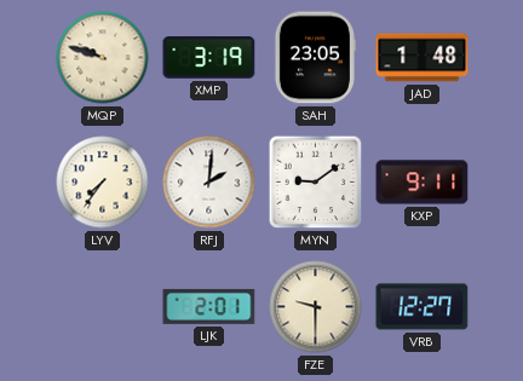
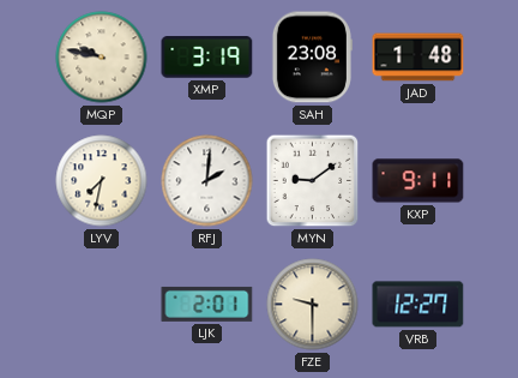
MQP: 9:48 -> 9:47
SAH: 23:05 -> 23:08
LYV: 7:36 -> 7:32
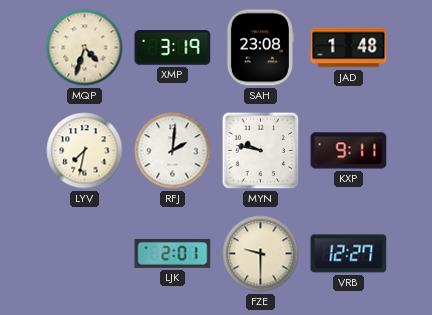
MQP: 9:47 -> 4:33
MYN: 9:09 -> 9:47
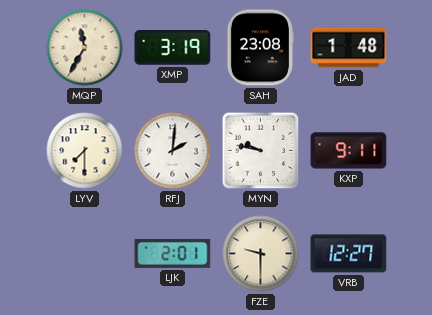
MQP: 4:33 -> 11:35
LYV: 7:32 -> 7:30
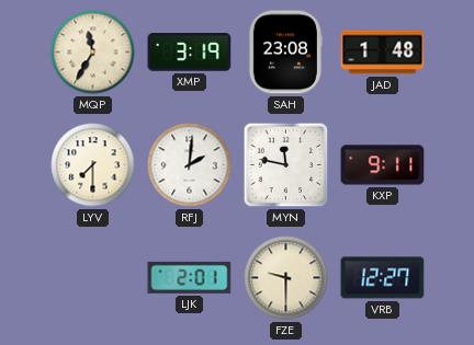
MYN: 9:47 -> 11:47
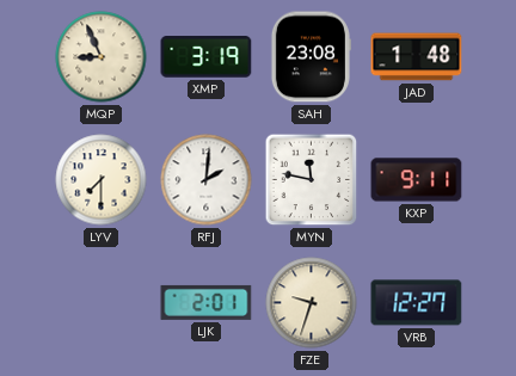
MQP: 11:35 -> 8:56
FZE: 9:30 -> 9:33
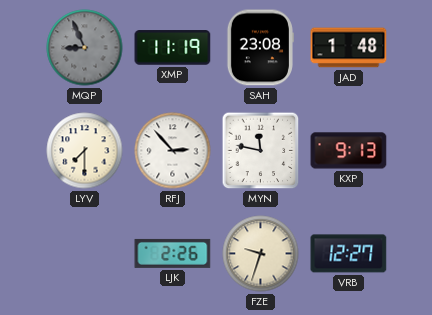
MQP dial: cream -> grey
XMP: 3:19 -> 11:19
RFJ: 2:01 -> 2:53
KXP: 9:11 -> 9:13
LJK: 2:01 -> 2:26
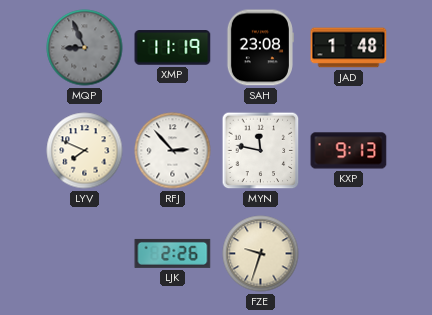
LYV: 7:30 -> 7:49
VRB: 12:27 -> none
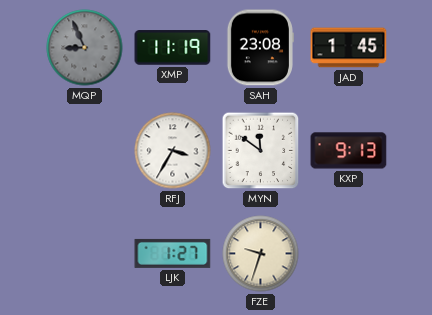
JAD: 1:48 -> 1:45
LYV: 7:49 -> none
RFJ: 2:53 -> 3:35
MYN: 11:47 -> 11:51
LJK: 2:26 -> 1:27
